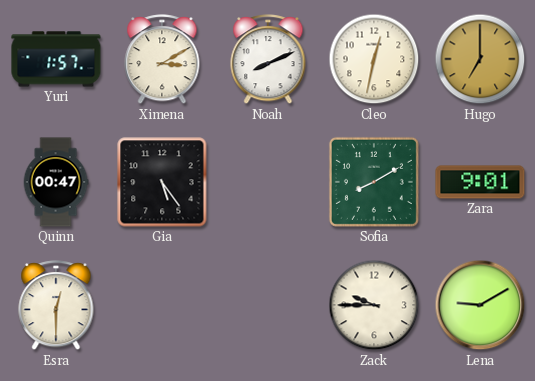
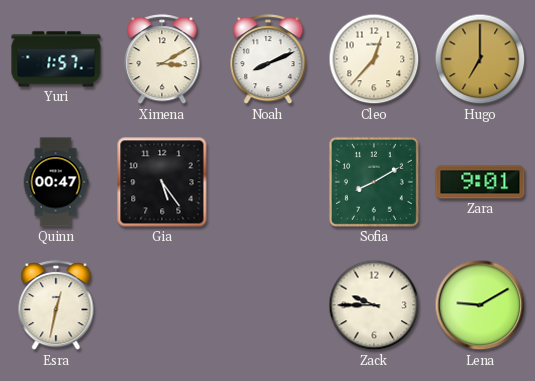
Cleo: 12:32 -> 12:37
Esra: 12:30 -> 12:32
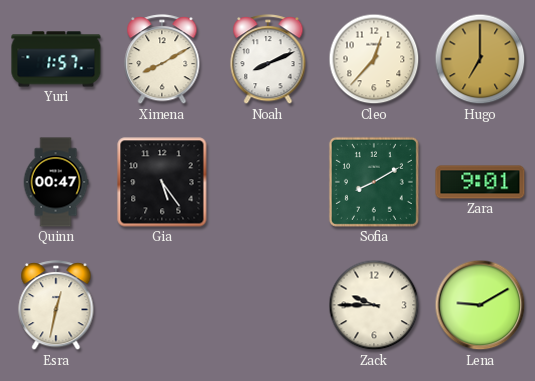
Ximena: 3:10 -> 8:10
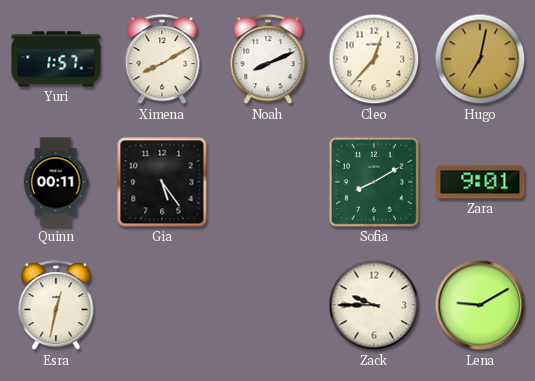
Hugo: 7:00 -> 7:02
Quinn: 00:47 -> 00:11
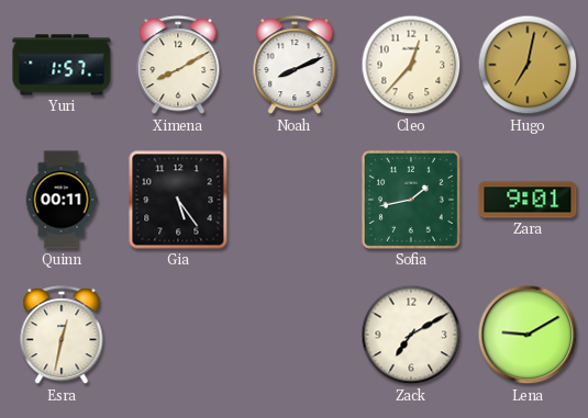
Sofia: 8:10 -> 1:43
Zack: 9:45 -> 7:10
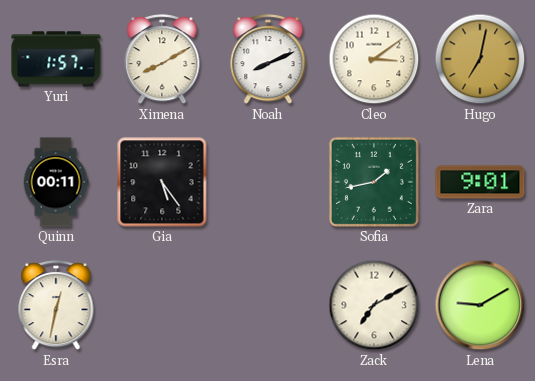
Cleo: 12:37 -> 3:09
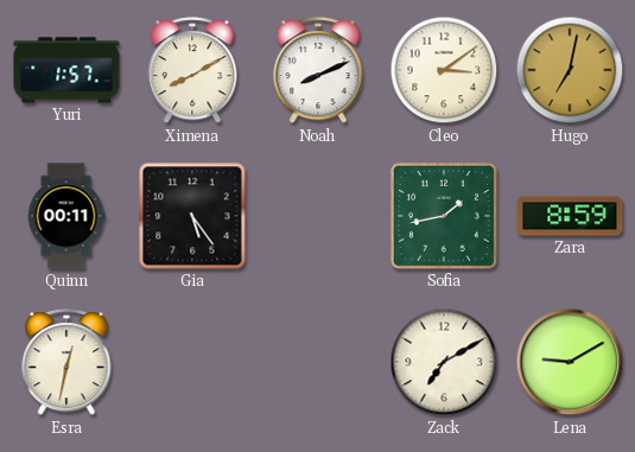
Zara: 9:01 -> 8:59
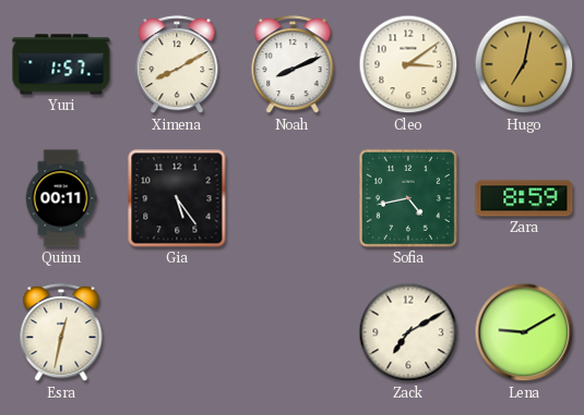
Sofia: 1:43 -> 4:43
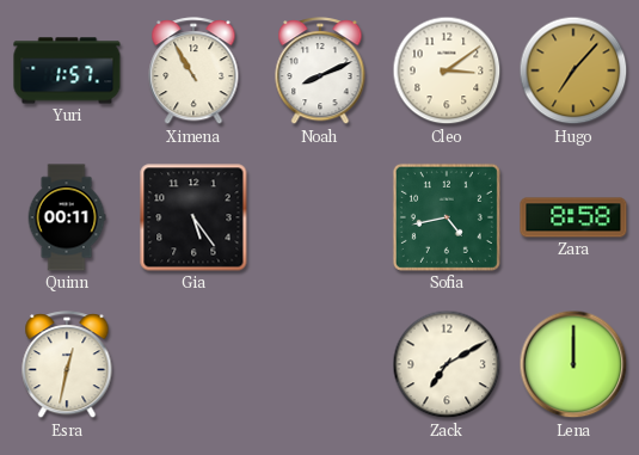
Ximena: 8:10 -> 10:55
Hugo: 7:02 -> 7:07
Zara: 8:59 -> 8:58
Lena: 9:10 -> 12:00
